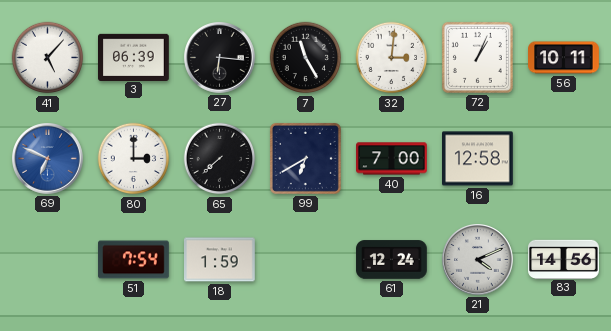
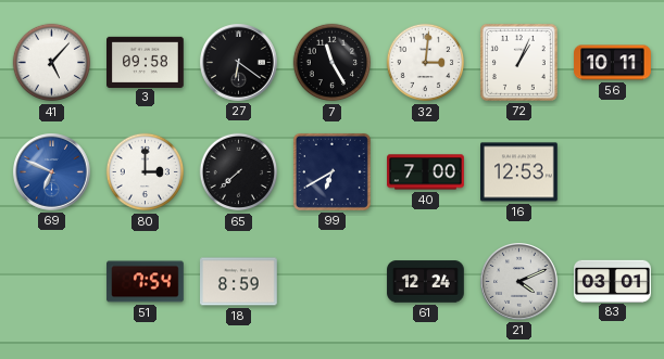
3: 06:39 -> 09:58
27: 6:16 -> 6:21
16: 12:58 -> 12:53
18: 1:59 -> 8:59
83: 14:56 -> 03:01
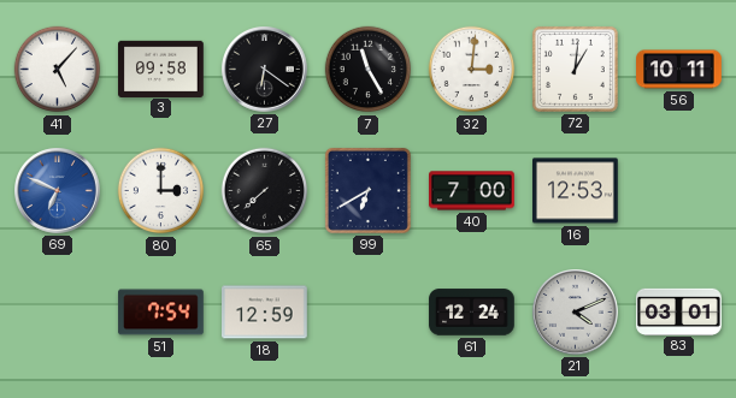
72: 1:04 -> 1:01
18: 8:59 -> 12:59
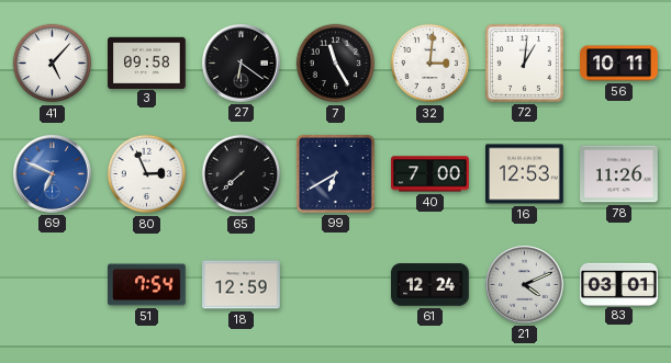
80: 3:00 -> 2:56
78: none -> 11:26
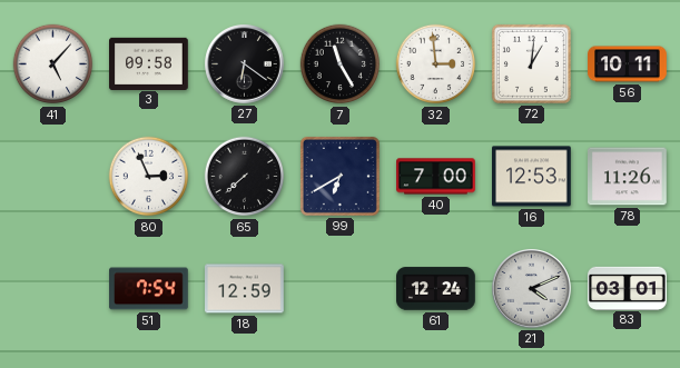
32: 3:01 -> 2:59
69: 6:49 -> none
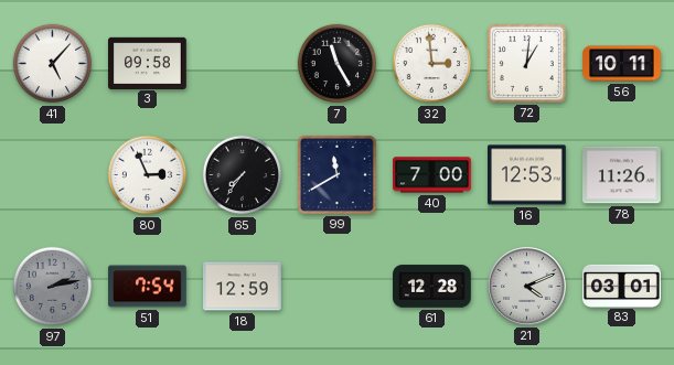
27: 6:21 -> none
65: 7:38 -> 7:36
99: 6:40 -> 11:40
97: none -> 2:13
61: 12:24 -> 12:28
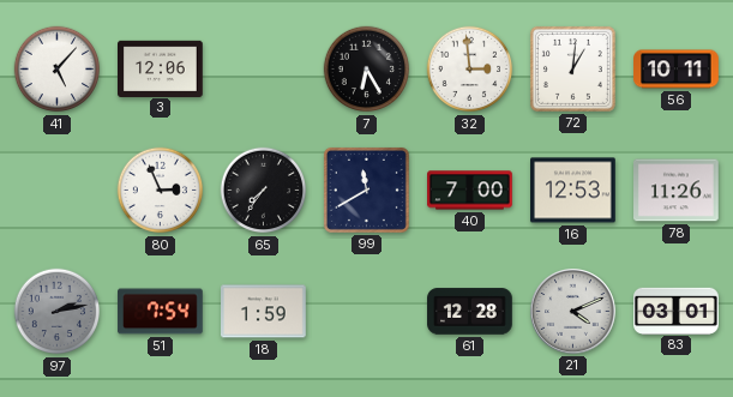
3: 09:58 -> 12:06
7: 11:25 -> 6:25
18: 12:59 -> 1:59
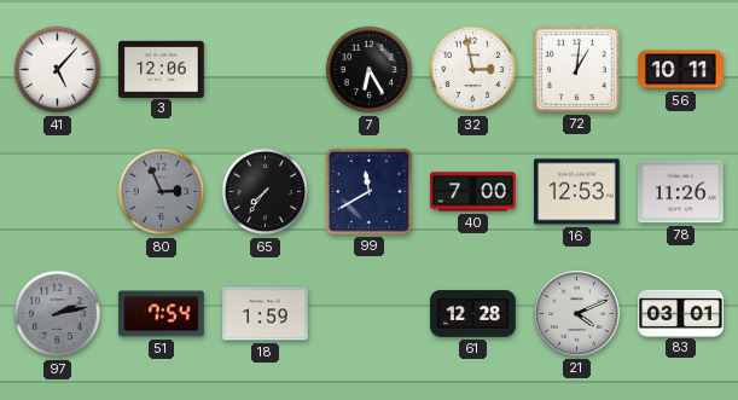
32: 2:59 -> 2:58
80 dial: white -> grey
